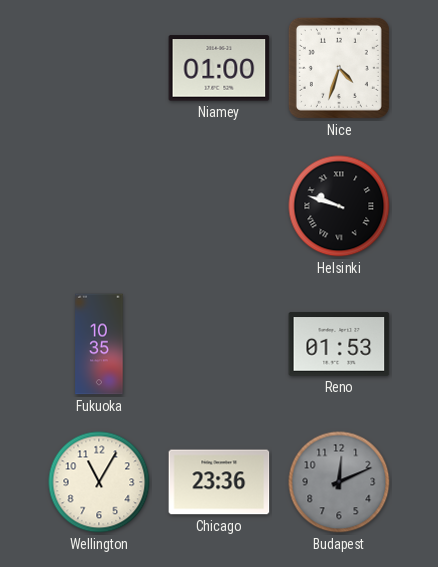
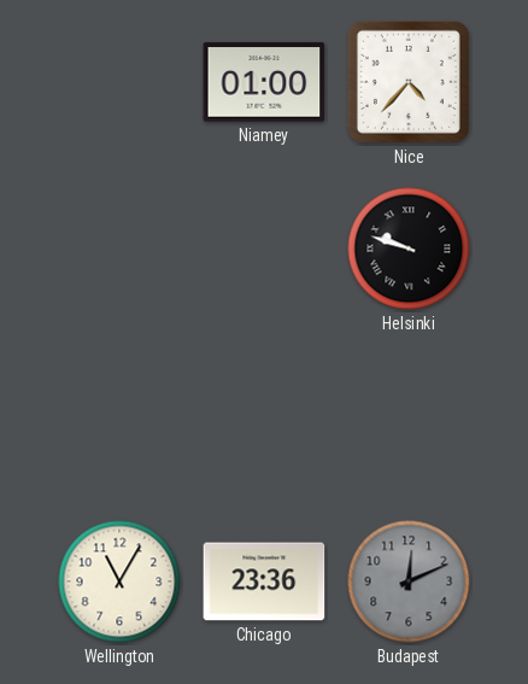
Nice: 4:33 -> 4:37
Fukuoka: 10:35 -> none
Reno: 01:53 -> none
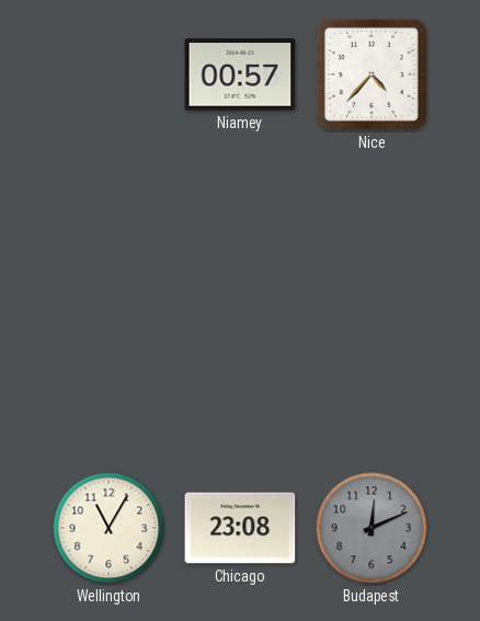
Niamey: 01:00 -> 00:57
Helsinki: 9:48 -> none
Chicago: 23:36 -> 23:08
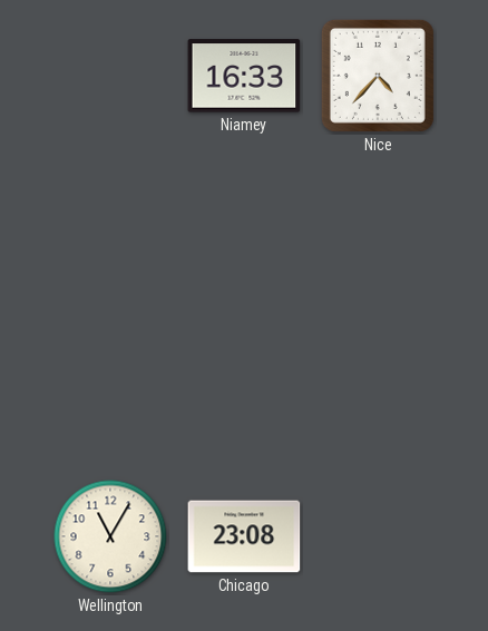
Niamey: 00:57 -> 16:33
Budapest: 12:11 -> none
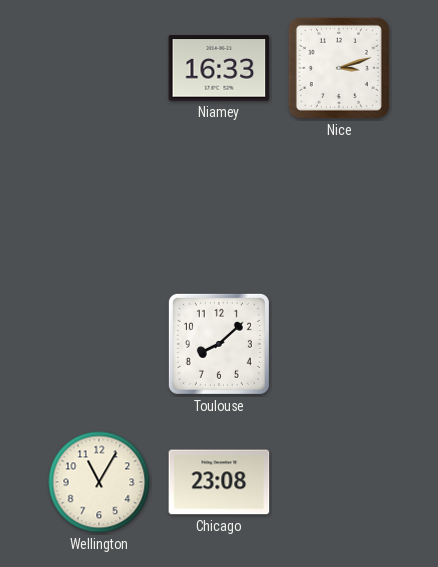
Nice: 4:37 -> 3:12
Toulouse: none -> 8:08
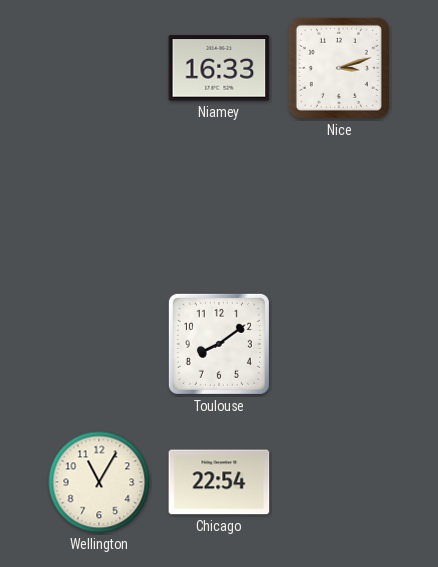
Toulouse: 8:08 -> 8:09
Chicago: 23:08 -> 22:54
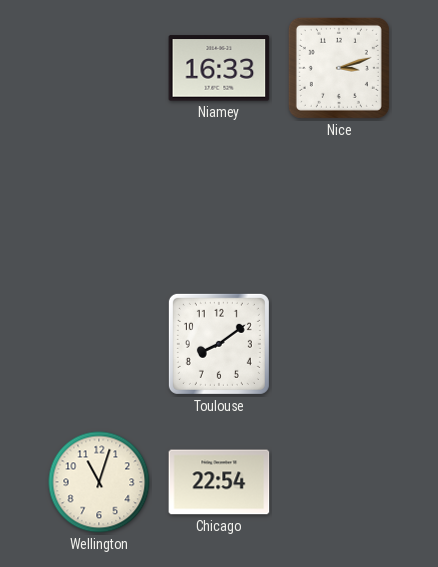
Wellington: 11:05 -> 11:03
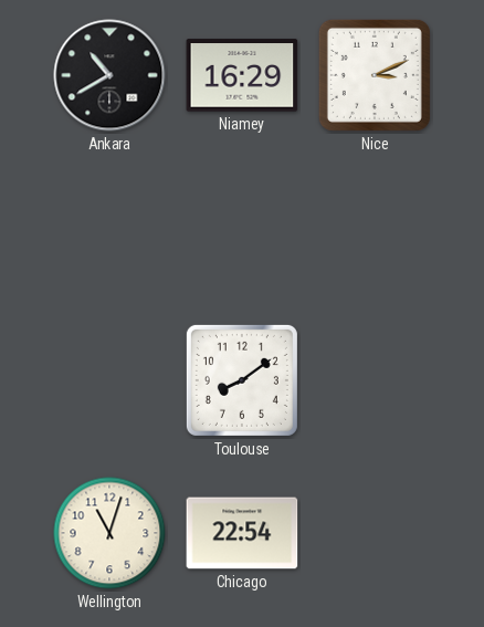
Ankara: none -> 10:40
Niamey: 16:33 -> 16:29
Nice: 3:12 -> 3:11
